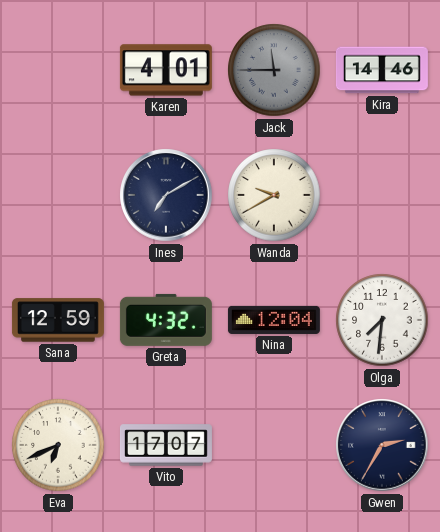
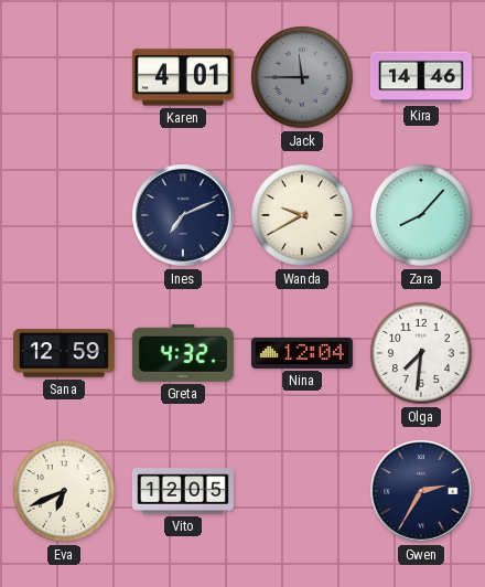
Ines: 7:10 -> 7:11
Zara: none -> 8:07
Vito: 17:07 -> 12:05
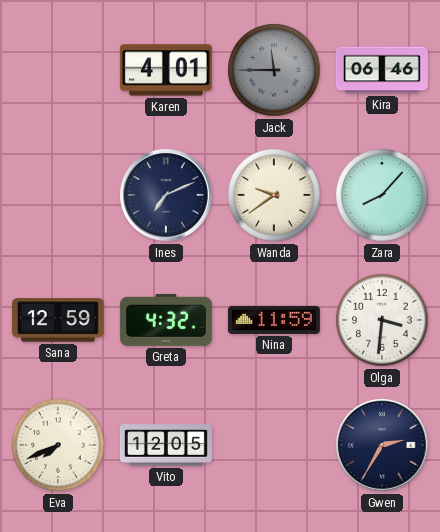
Kira: 14:46 -> 06:46
Wanda: 9:40 -> 9:39
Nina: 12:04 -> 11:59
Olga: 7:31 -> 3:31
Eva: 6:41 -> 7:41
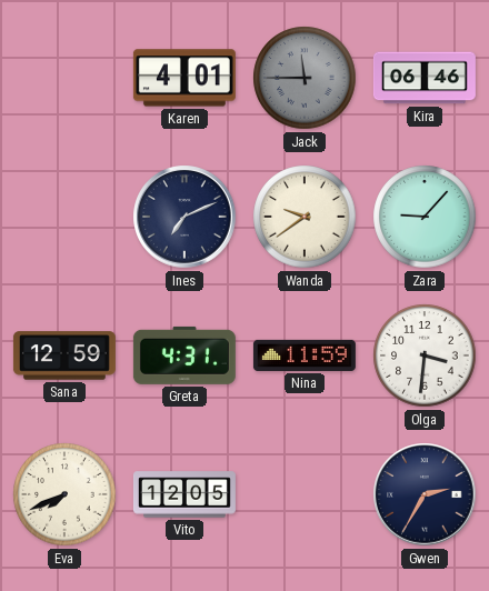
Zara: 8:07 -> 9:07
Greta: 4:32 -> 4:31
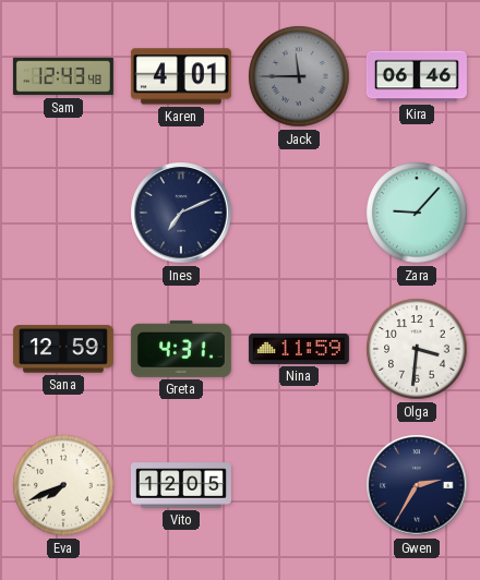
Sam: none -> 12:43
Wanda: 9:39 -> none
